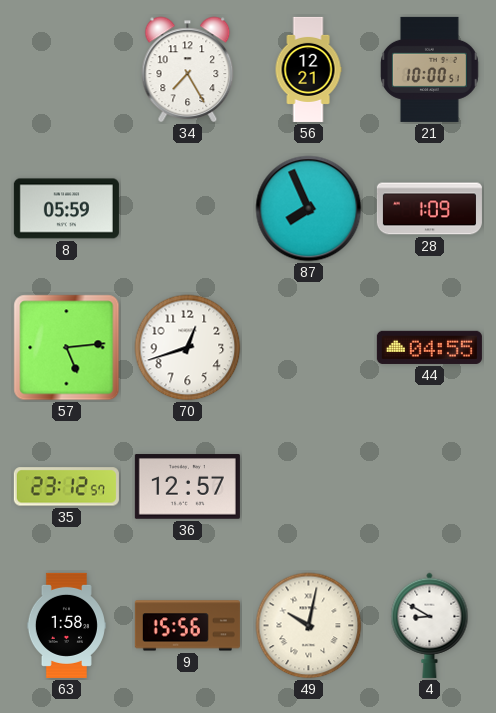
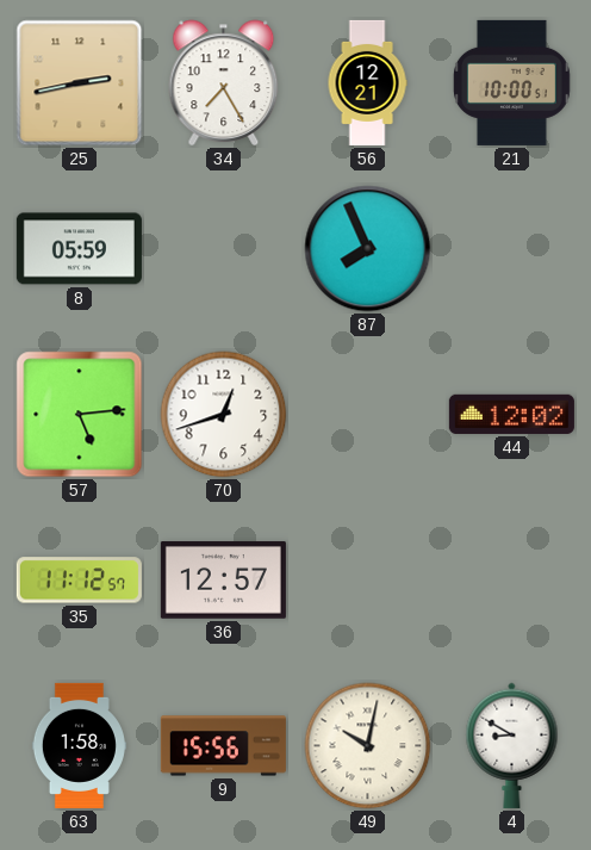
25: none -> 2:43
28: 1:09 -> none
44: 04:55 -> 12:02
35: 23:12 -> 11:12
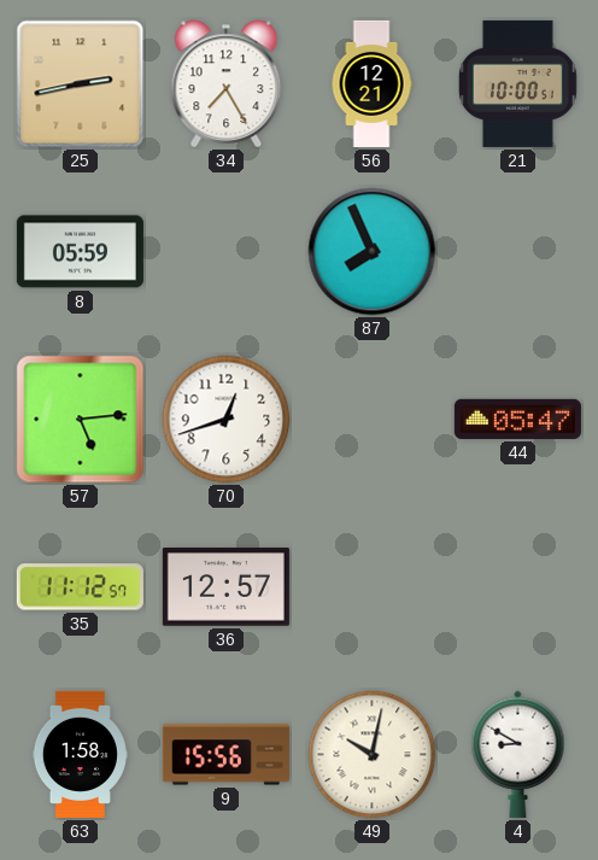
44: 12:02 -> 05:47
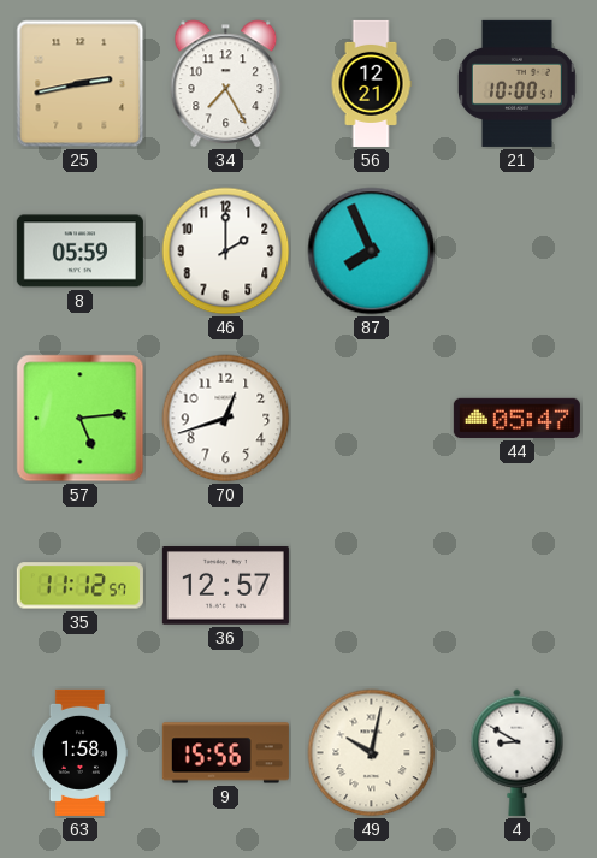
46: none -> 2:00
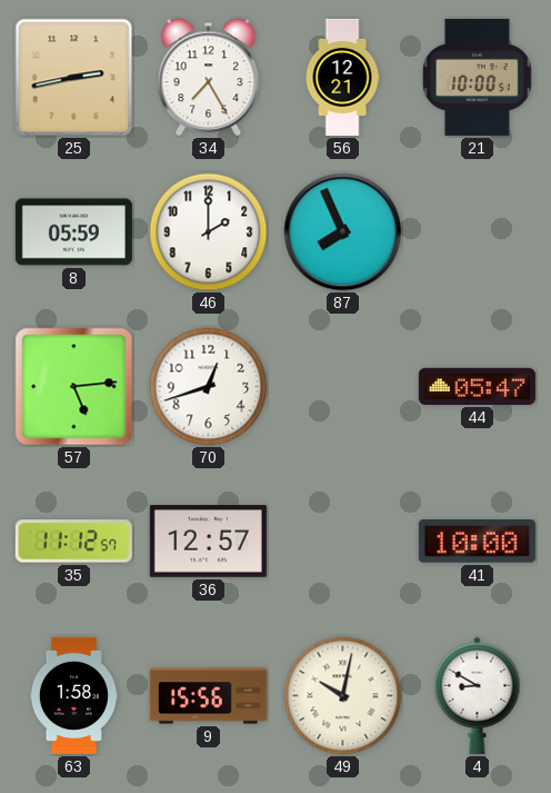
41: none -> 10:00
